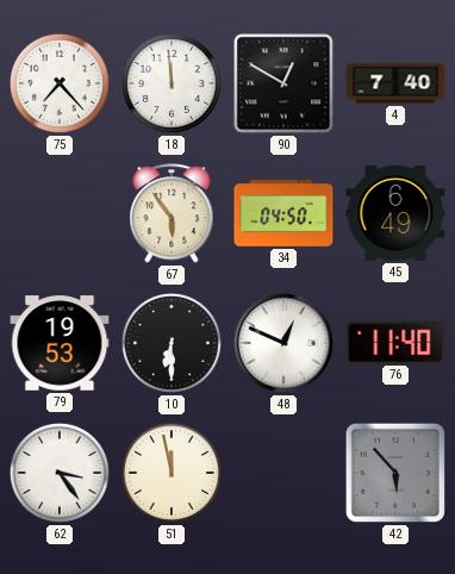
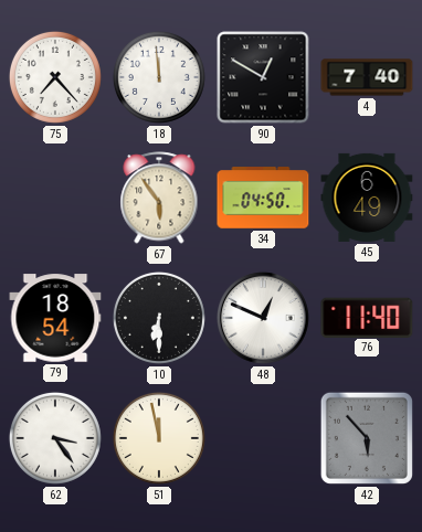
79: 19:53 -> 18:54
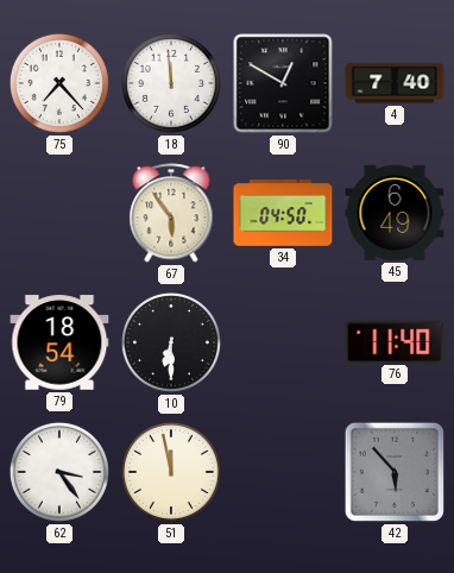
48: 12:49 -> none
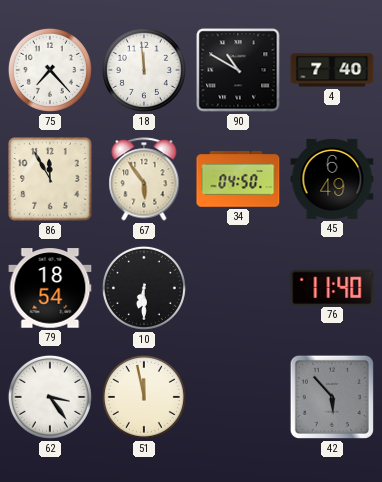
90: 12:50 -> 10:50
86: none -> 11:55
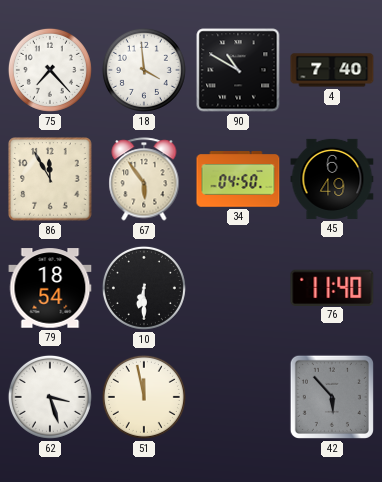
18: 11:59 -> 3:59
62: 3:24 -> 3:27
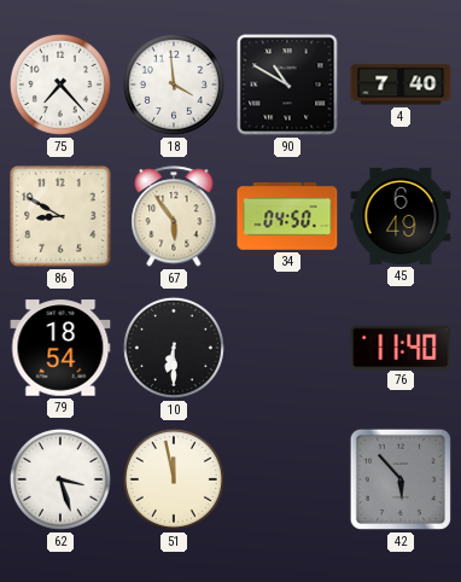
86: 11:55 -> 8:50
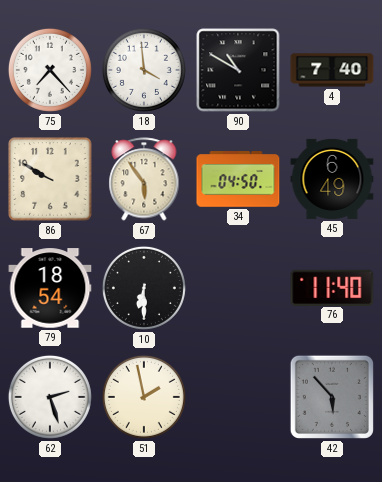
86: 8:50 -> 9:50
62: 3:27 -> 2:27
51: 11:58 -> 1:58
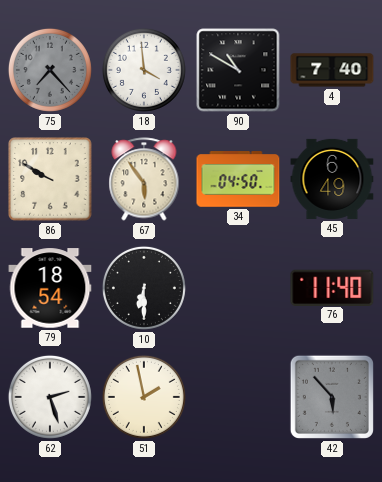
75 dial: white -> grey
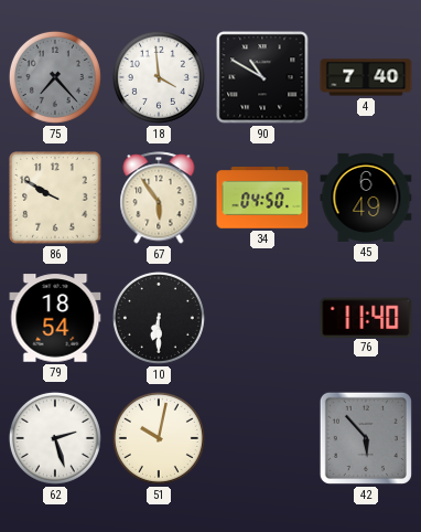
51: 1:58 -> 10:02
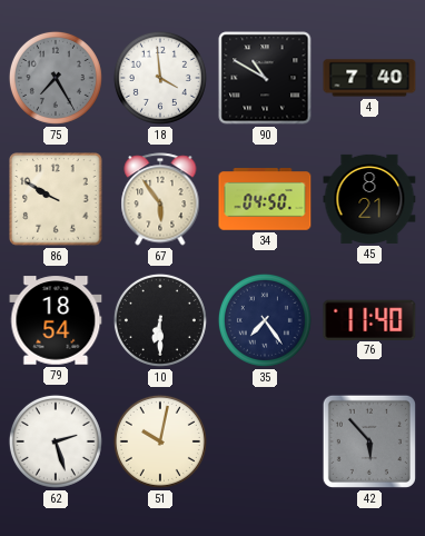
75: 7:23 -> 7:25
45: 6:49 -> 8:21
35: none -> 7:24
